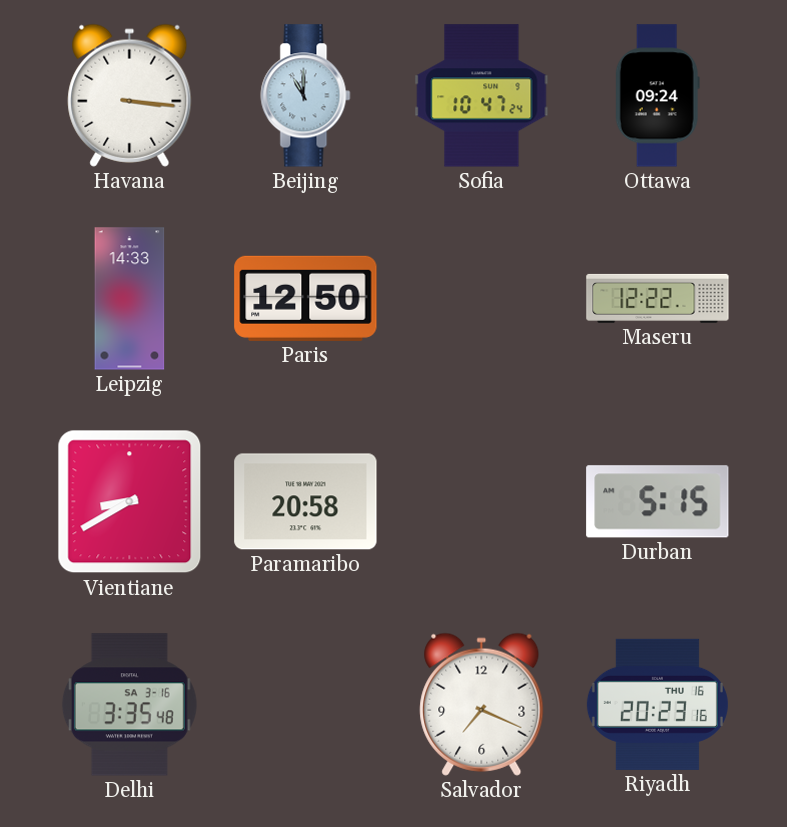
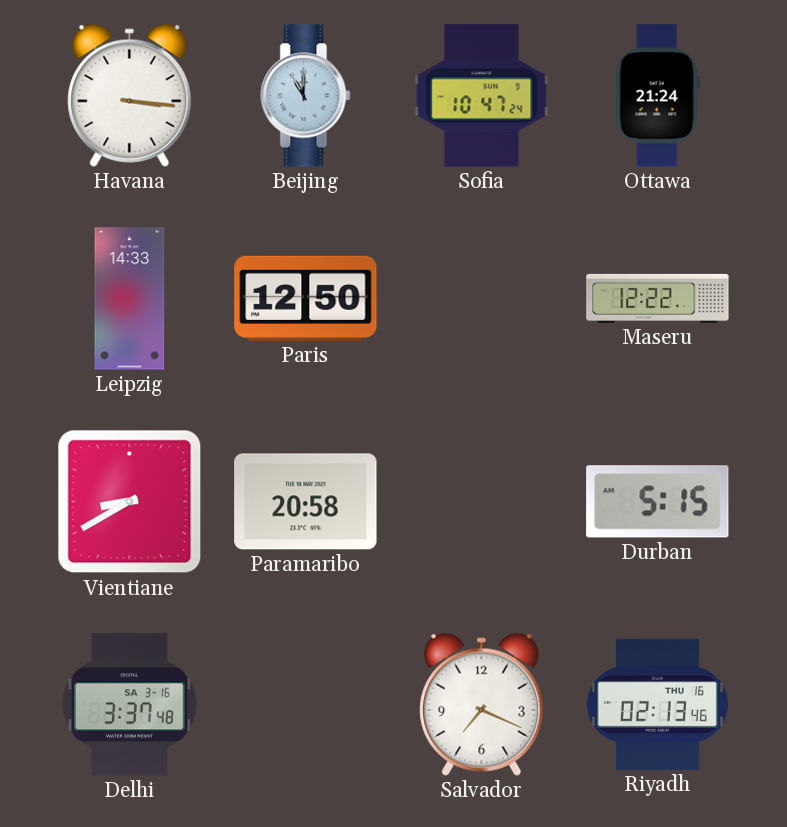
Ottawa: 09:24 -> 21:24
Delhi: 3:35 -> 3:37
Riyadh: 20:23 -> 02:13
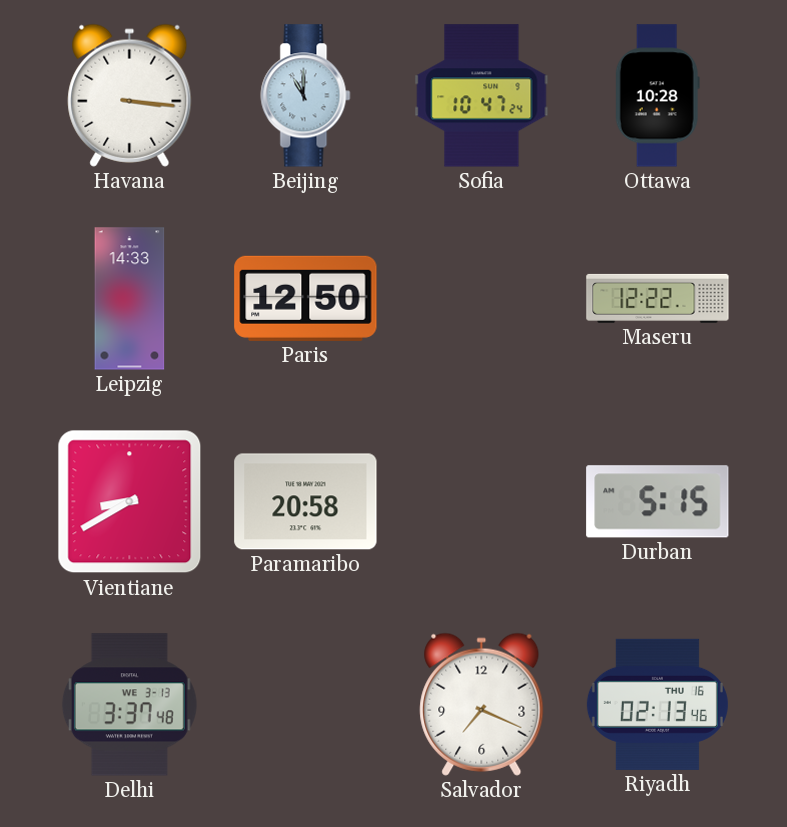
Ottawa: 21:24 -> 10:28
Delhi date: SA 3-16 -> WE 3-13
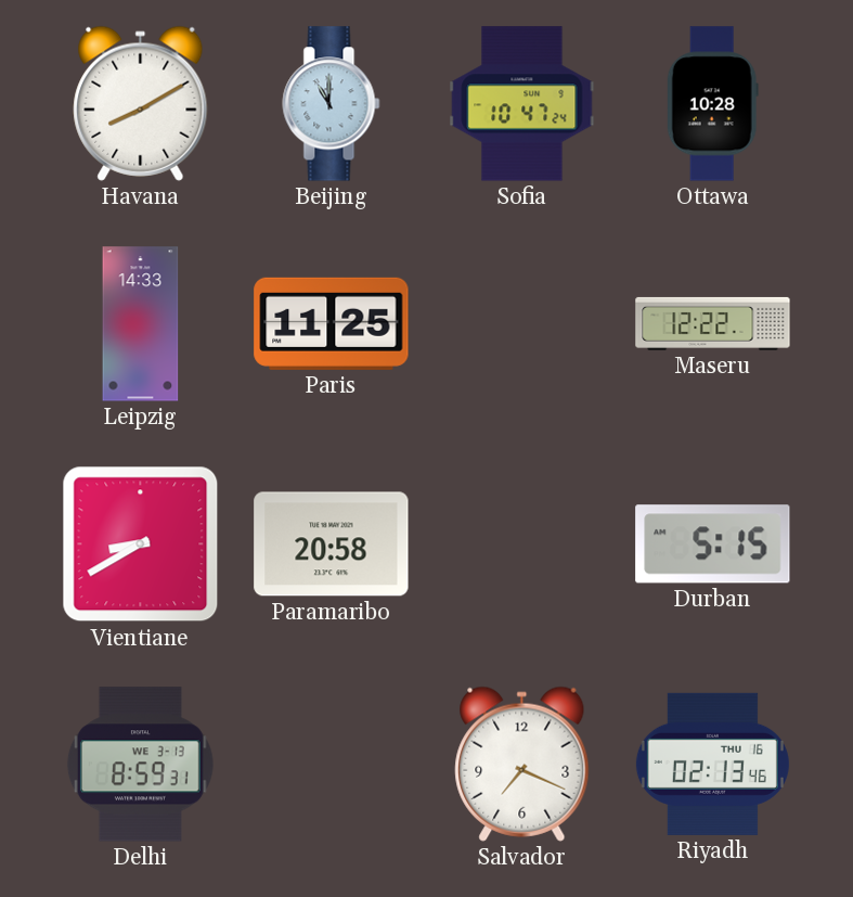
Havana: 3:16 -> 8:10
Paris: 12:50 -> 11:25
Delhi: 3:37 -> 8:59
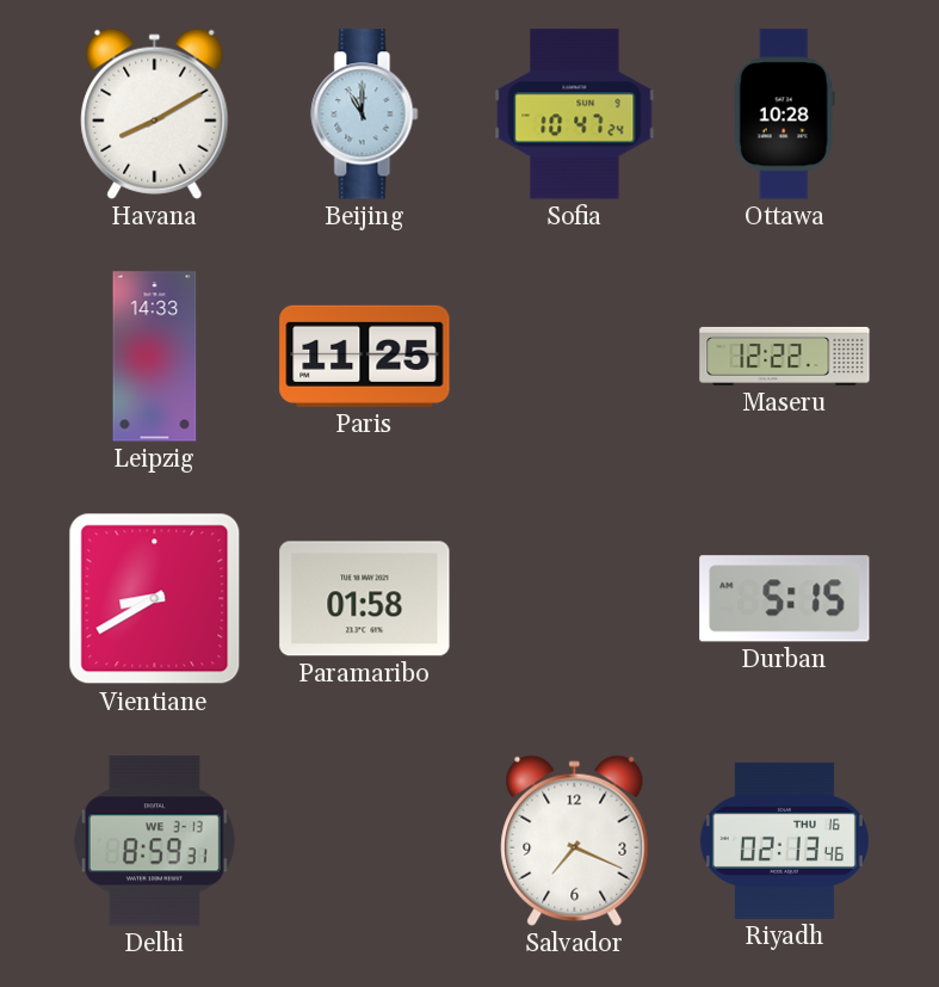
Paramaribo: 20:58 -> 01:58
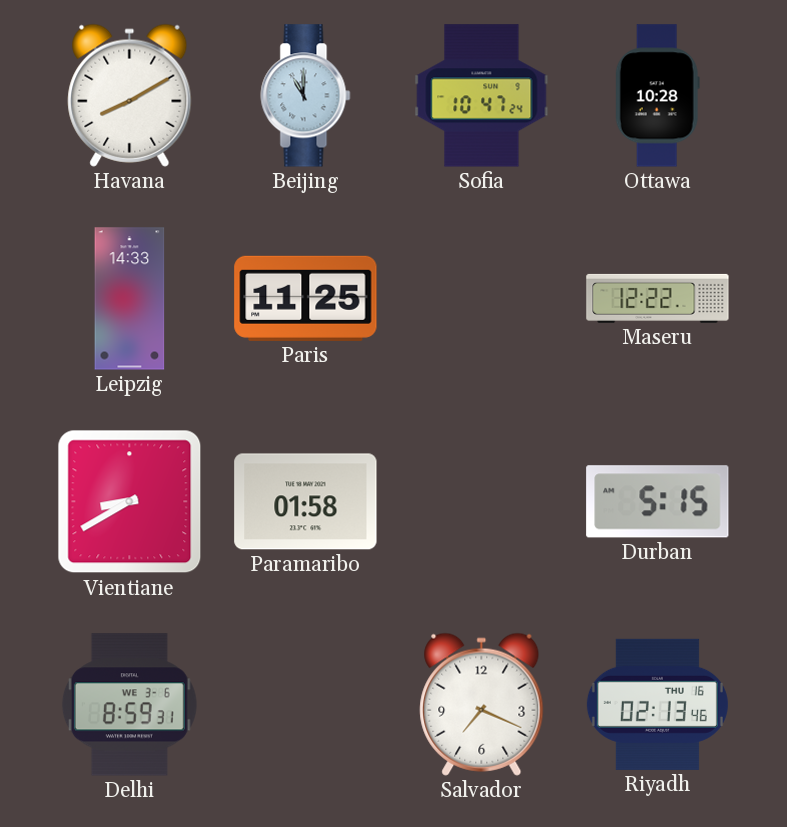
Delhi date: WE 3-13 -> WE 3-6
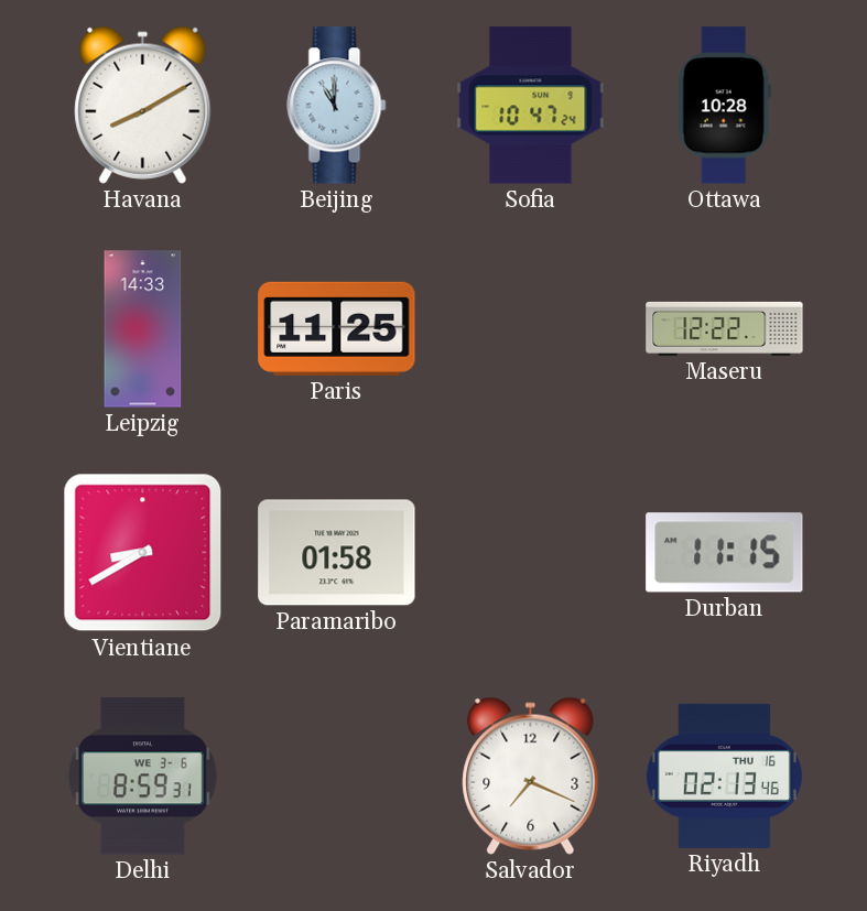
Durban: 5:15 -> 11:15
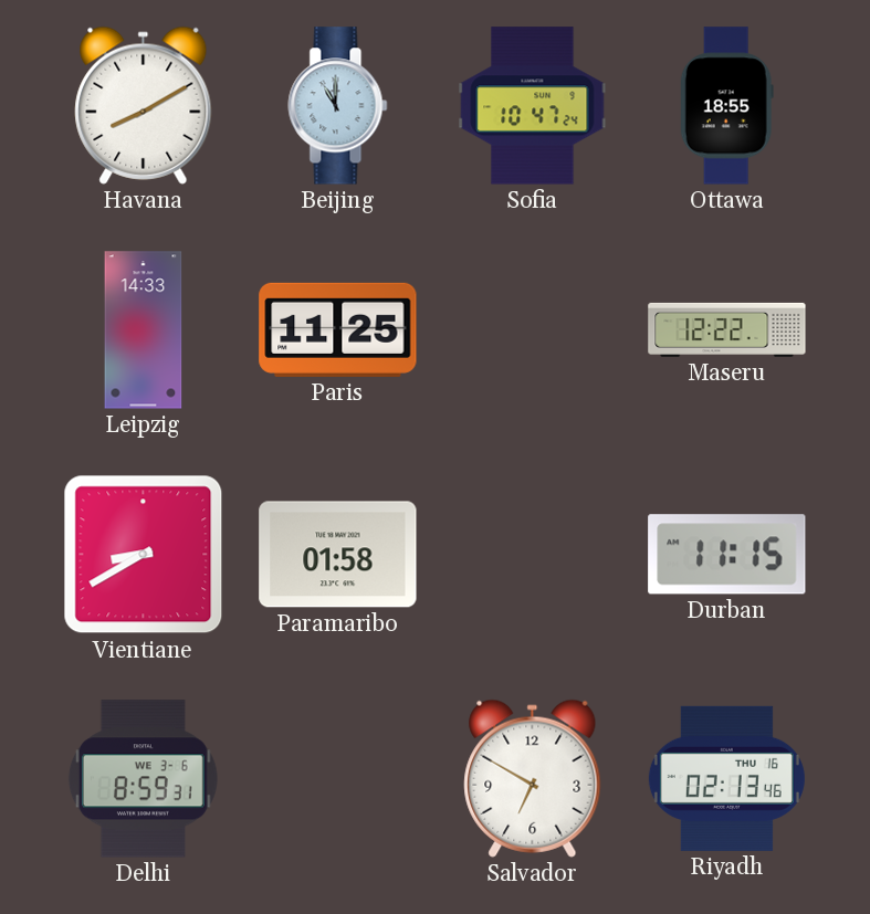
Ottawa: 10:28 -> 18:55
Salvador: 7:19 -> 6:50
